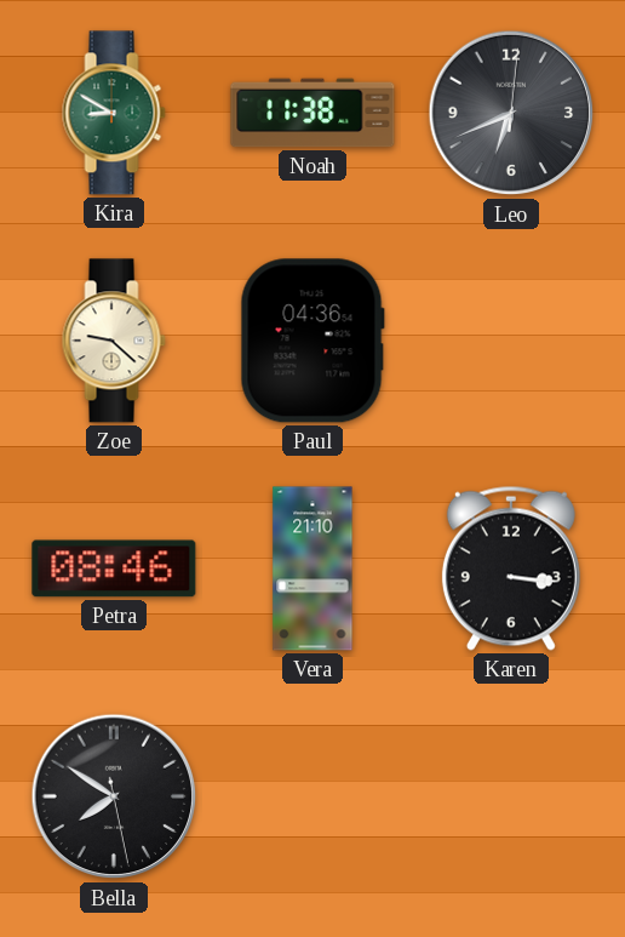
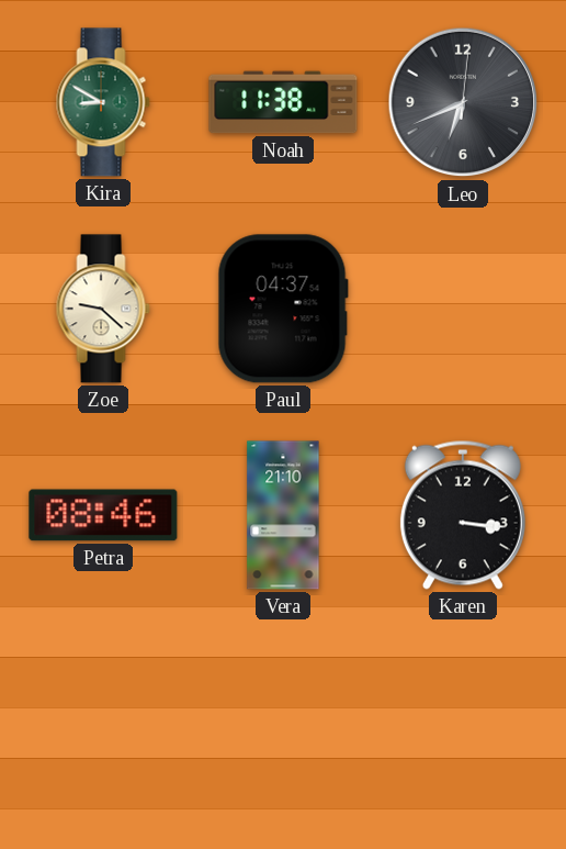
Paul: 04:36 -> 04:37
Bella: 7:50 -> none
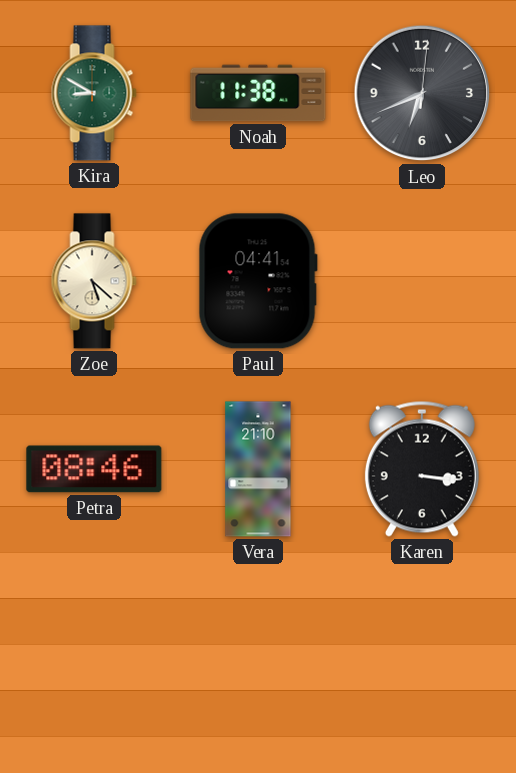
Zoe: 9:22 -> 5:22
Paul: 04:37 -> 04:41
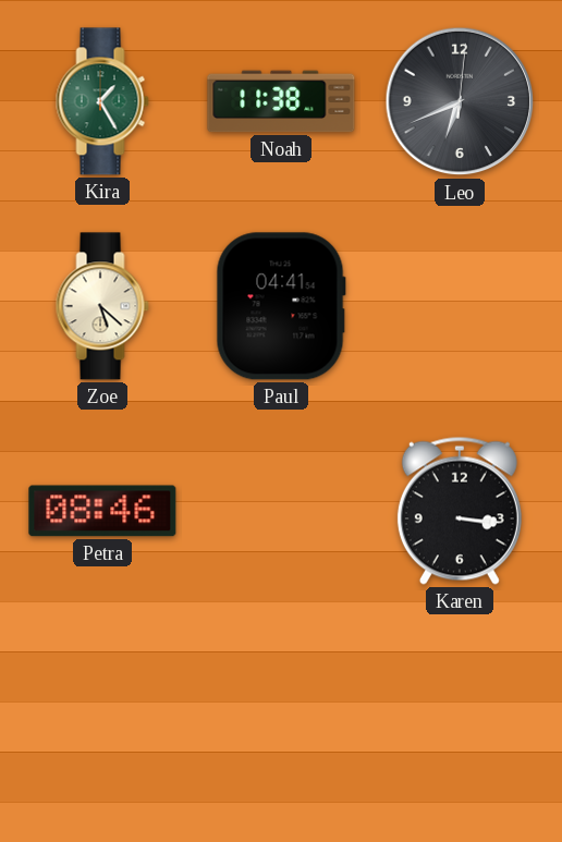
Kira: 8:50 -> 1:25
Vera: 21:10 -> none
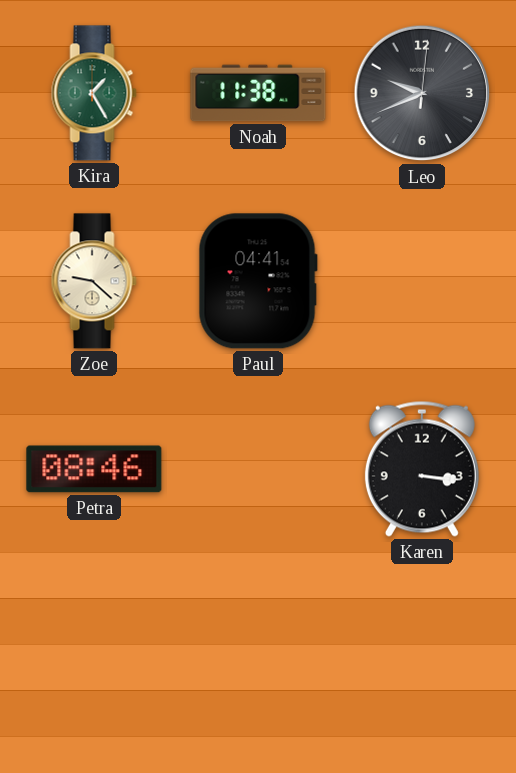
Leo: 6:41 -> 9:41
Zoe: 5:22 -> 9:22
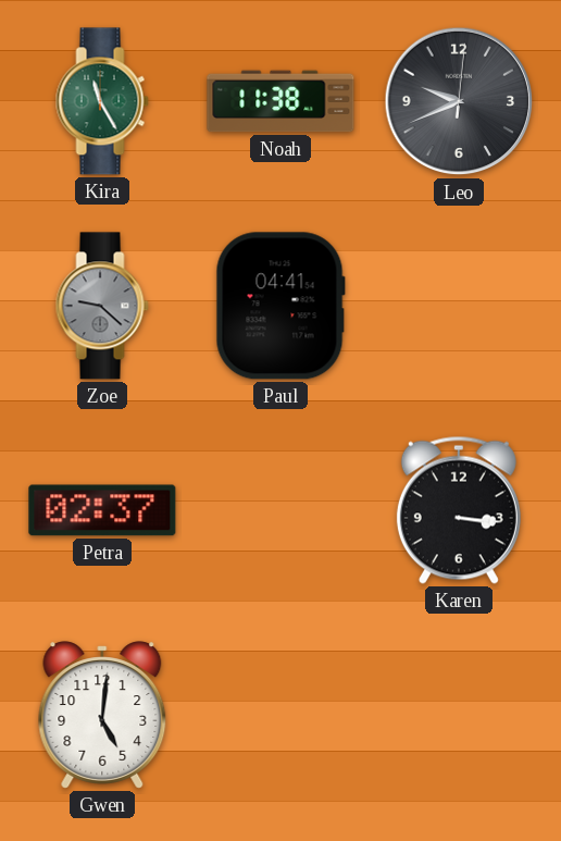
Kira: 1:25 -> 11:25
Zoe dial: cream -> grey
Petra: 08:46 -> 02:37
Gwen: none -> 5:01
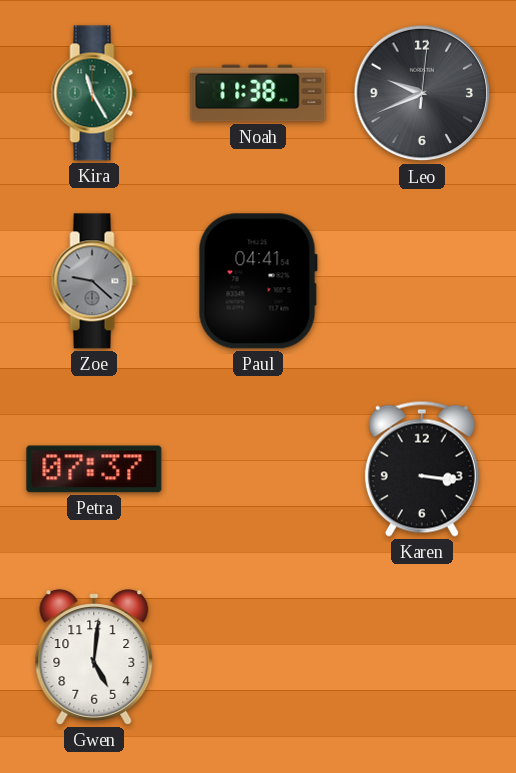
Petra: 02:37 -> 07:37
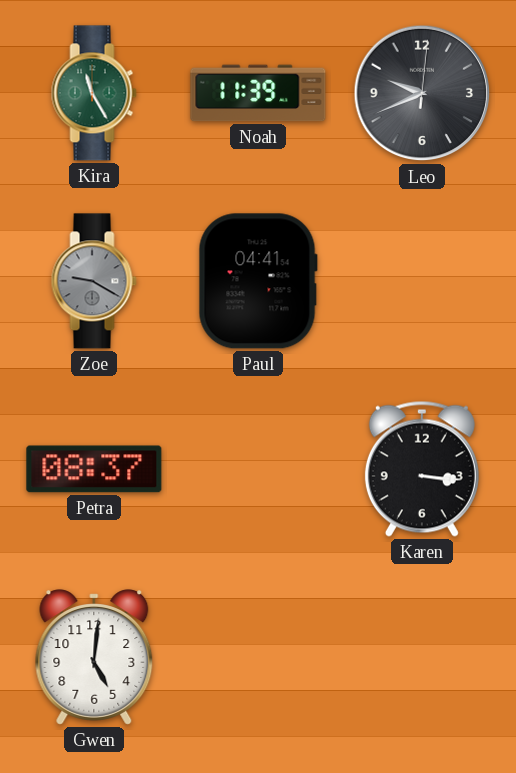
Noah: 11:38 -> 11:39
Zoe: 9:22 -> 9:20
Petra: 07:37 -> 08:37
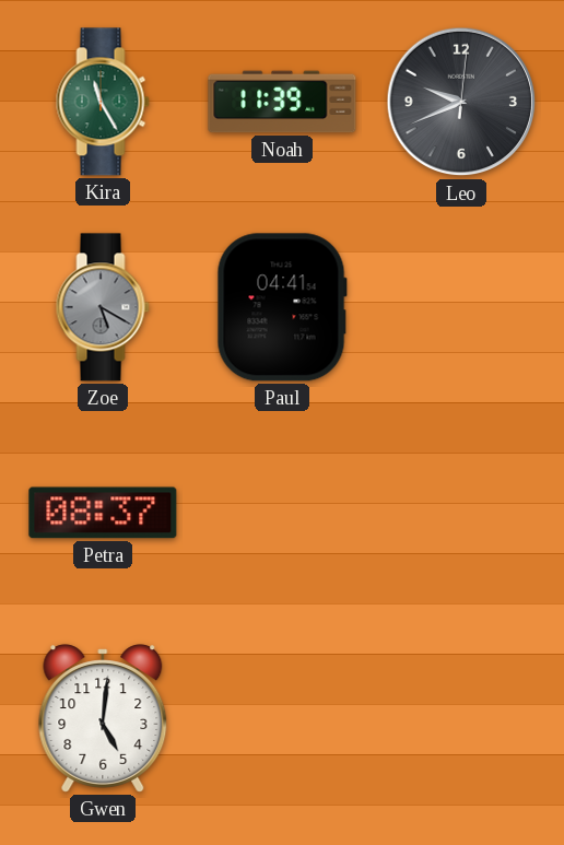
Zoe: 9:20 -> 5:20
Karen: 3:16 -> none
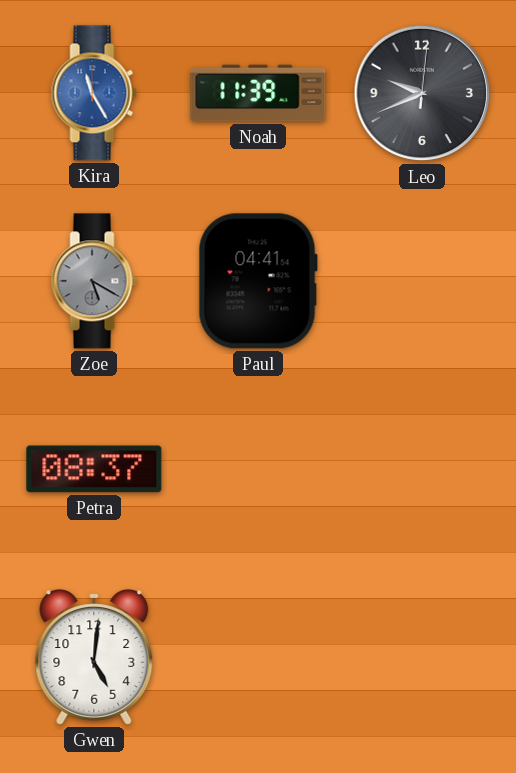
Kira dial: green -> blue
